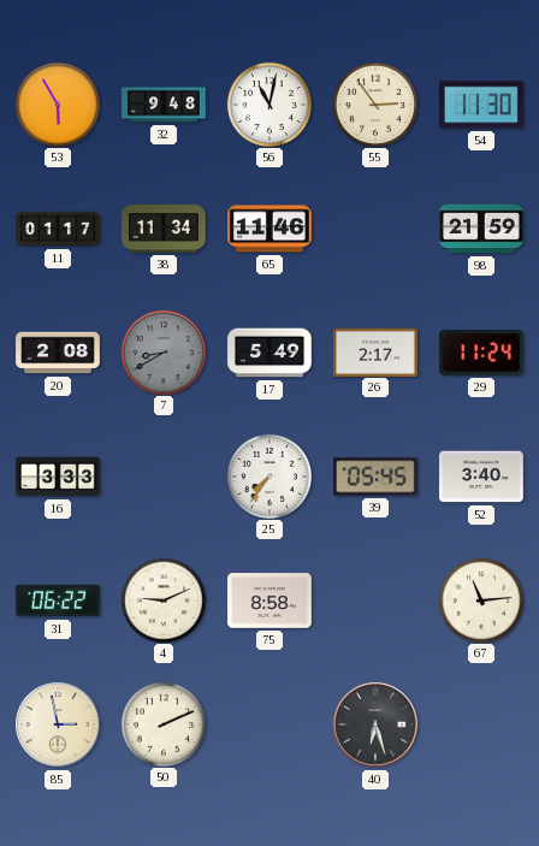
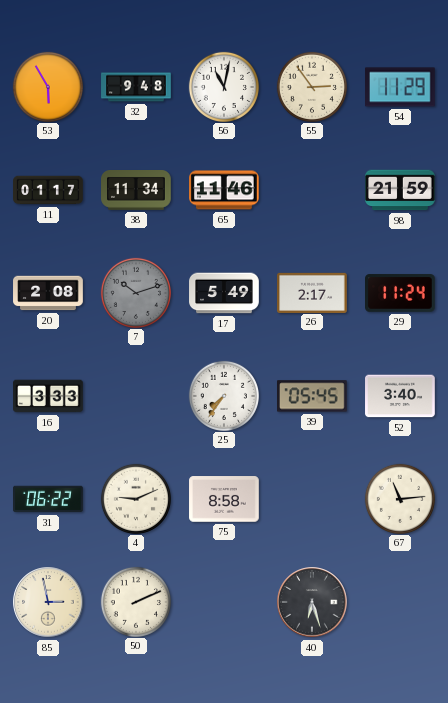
54: 11:30 -> 11:29
7: 8:40 -> 10:12
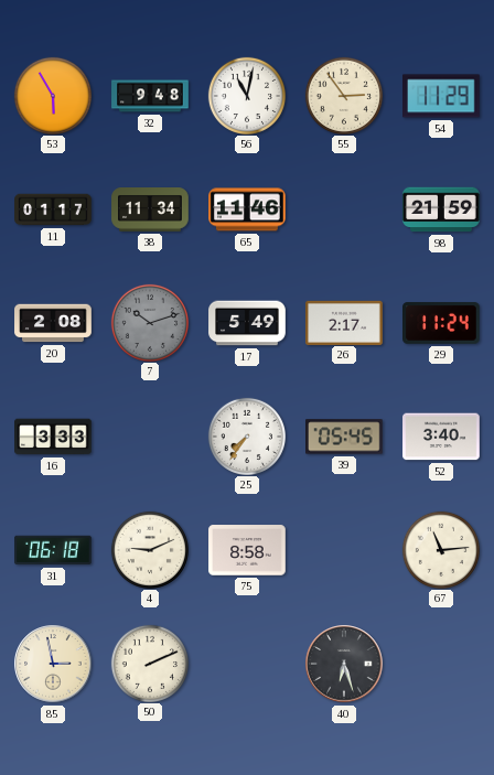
31: 06:22 -> 06:18
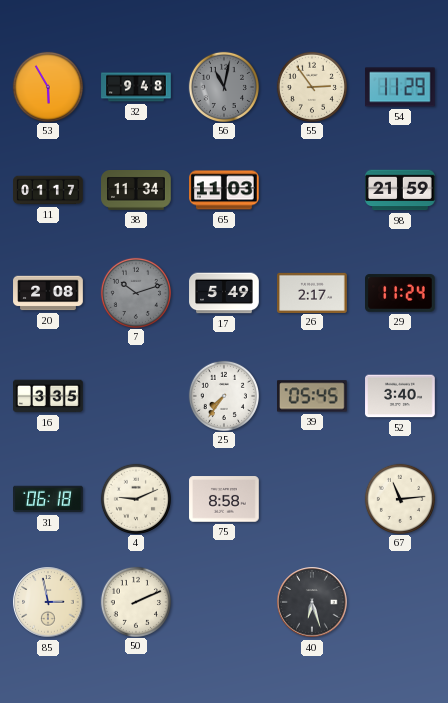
56 dial: white -> grey
65: 11:46 -> 11:03
16: 3:33 -> 3:35
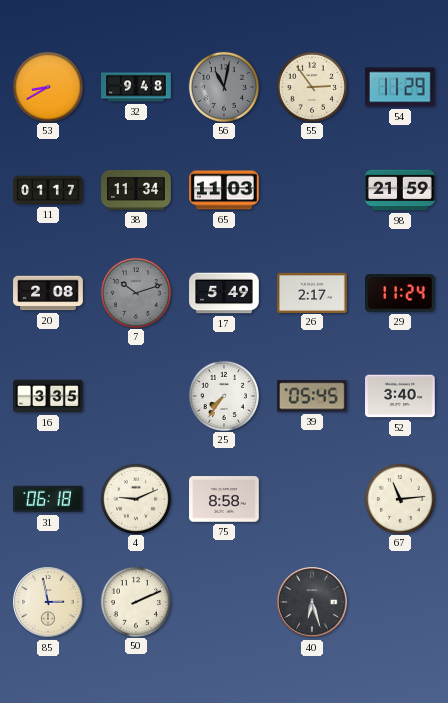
53: 5:55 -> 8:40
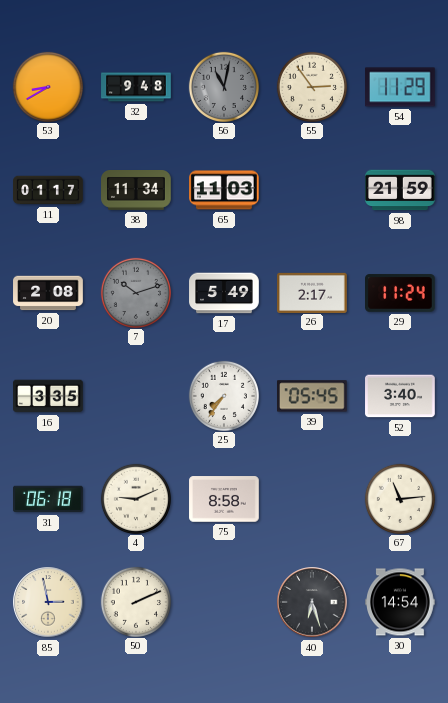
30: none -> 14:54
